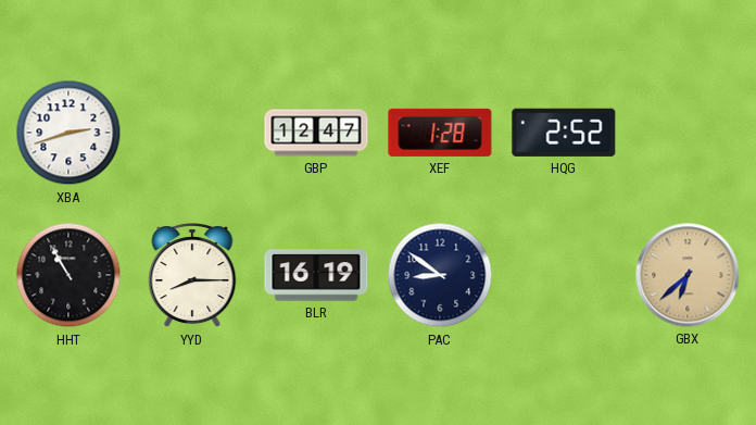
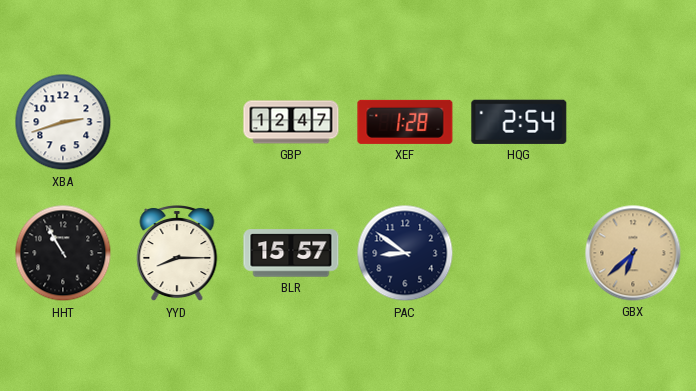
HQG: 2:52 -> 2:54
BLR: 16:19 -> 15:57
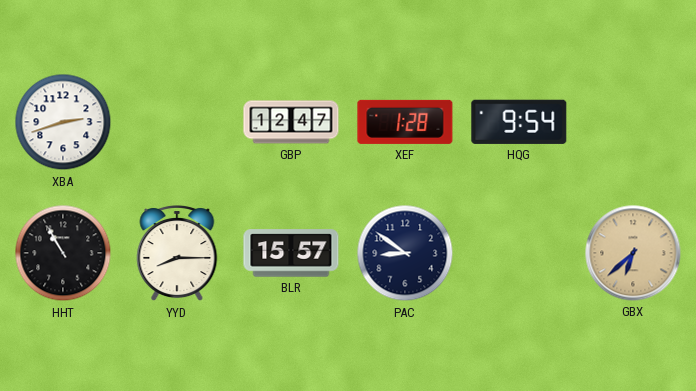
HQG: 2:54 -> 9:54
